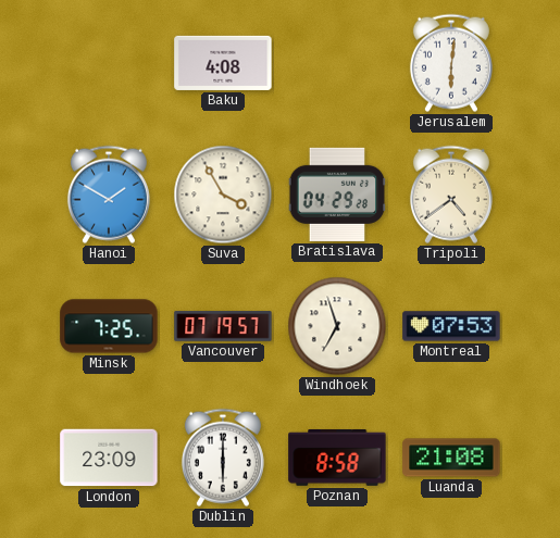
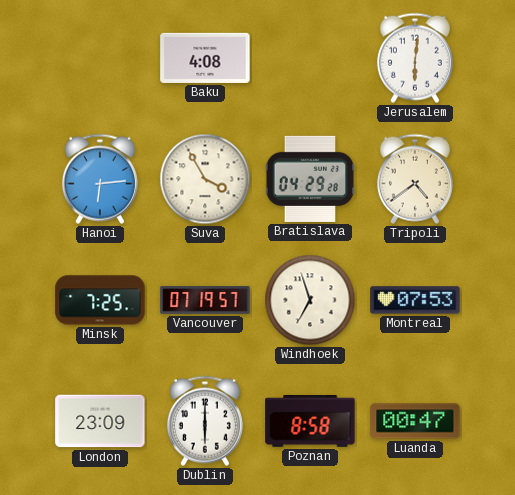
Hanoi: 1:50 -> 6:14
Luanda: 21:08 -> 00:47
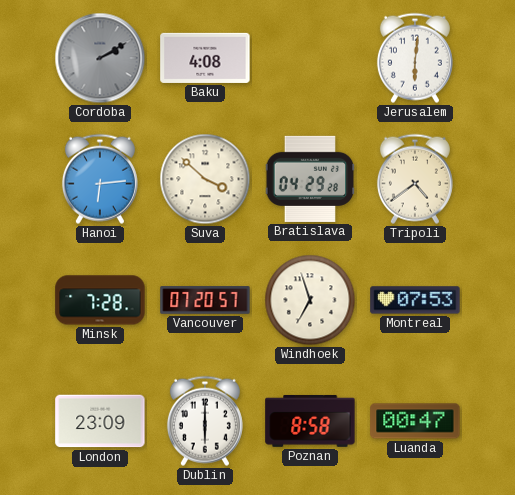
Cordoba: none -> 2:10
Suva: 3:55 -> 3:52
Minsk: 7:25 -> 7:28
Vancouver: 07:19 -> 07:20
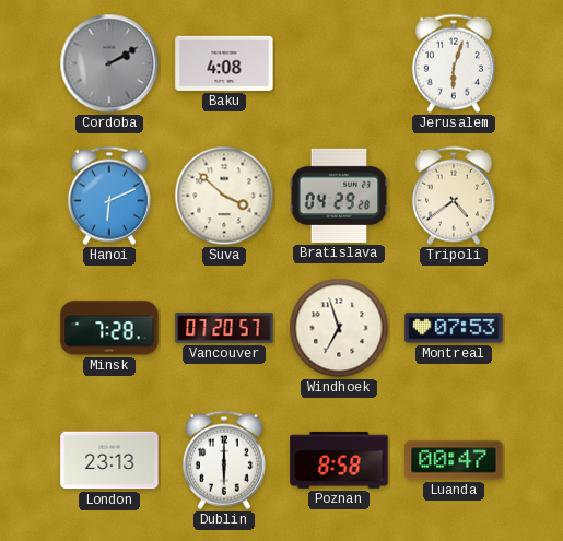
Jerusalem: 6:01 -> 6:03
Hanoi: 6:14 -> 6:11
London: 23:09 -> 23:13
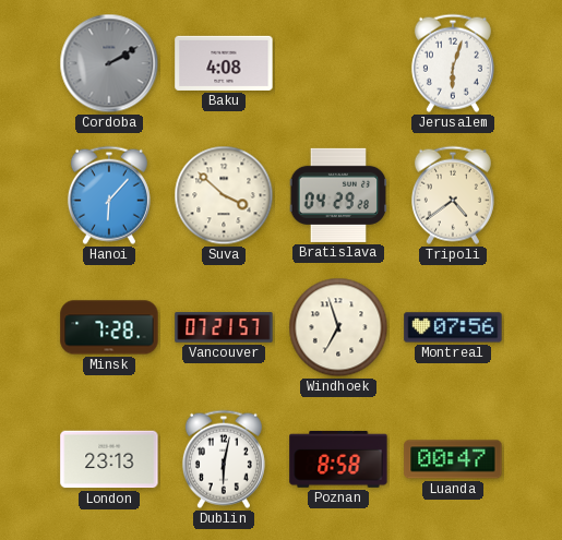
Hanoi: 6:11 -> 6:07
Vancouver: 07:20 -> 07:21
Montreal: 07:53 -> 07:56
Dublin: 6:00 -> 6:02
